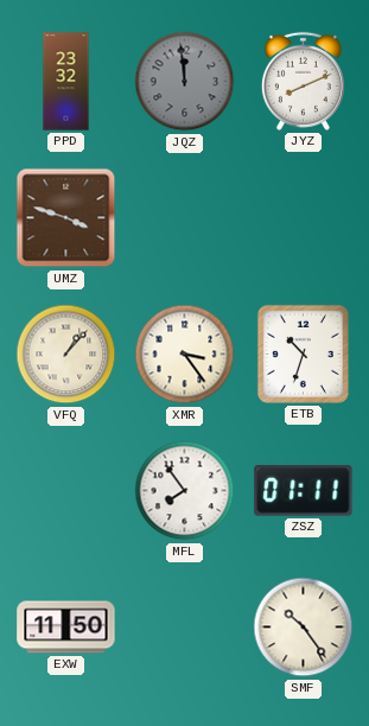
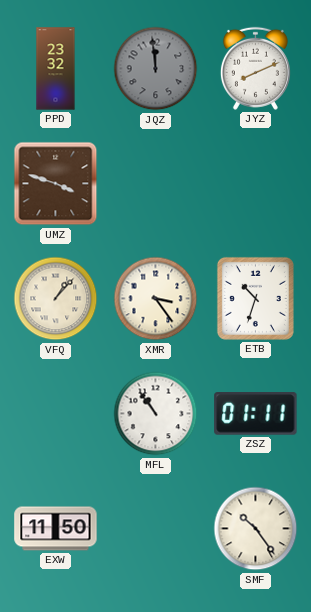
MFL: 7:54 -> 10:54
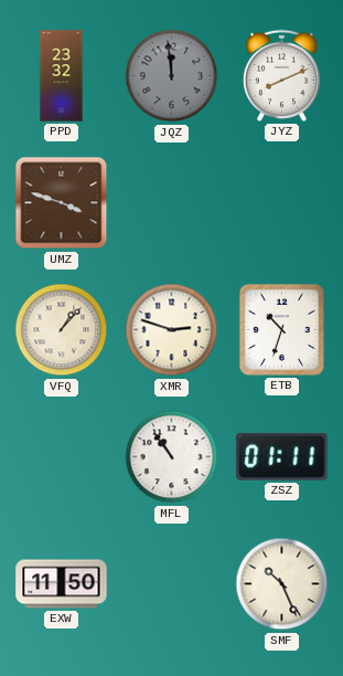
XMR: 3:24 -> 2:48
SMF: 10:24 -> 10:26
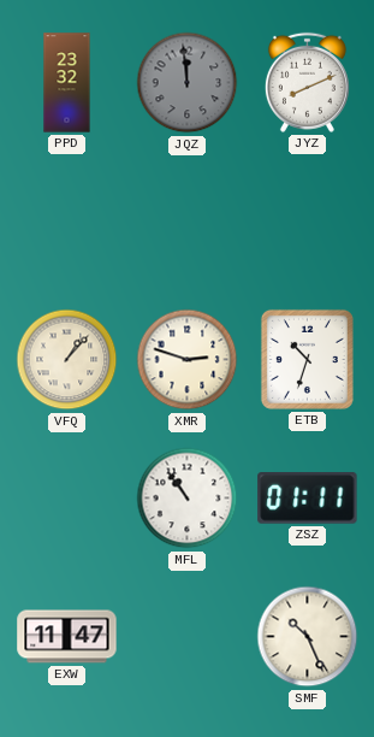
UMZ: 3:48 -> none
EXW: 11:50 -> 11:47
